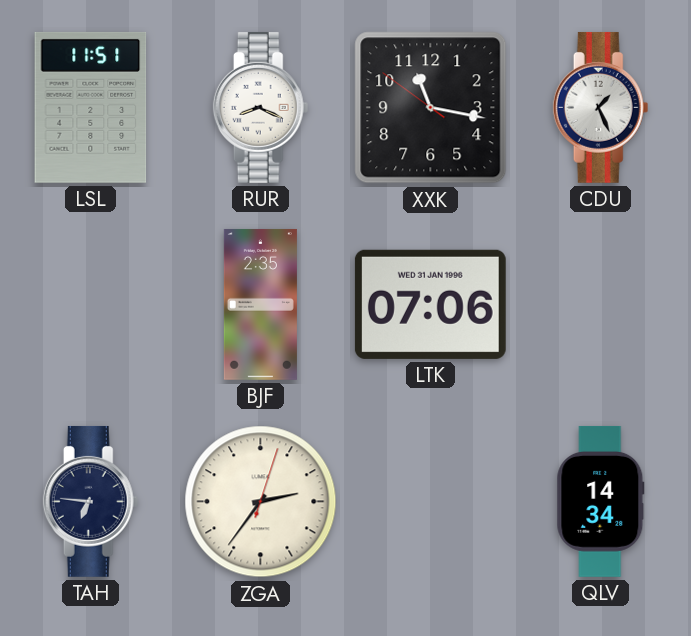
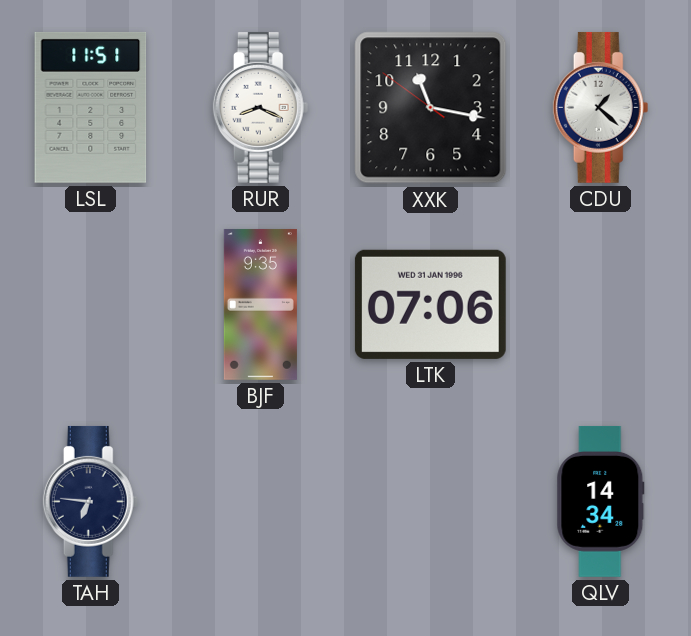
CDU: 1:26 -> 1:22
BJF: 2:35 -> 9:35
ZGA: 2:36 -> none
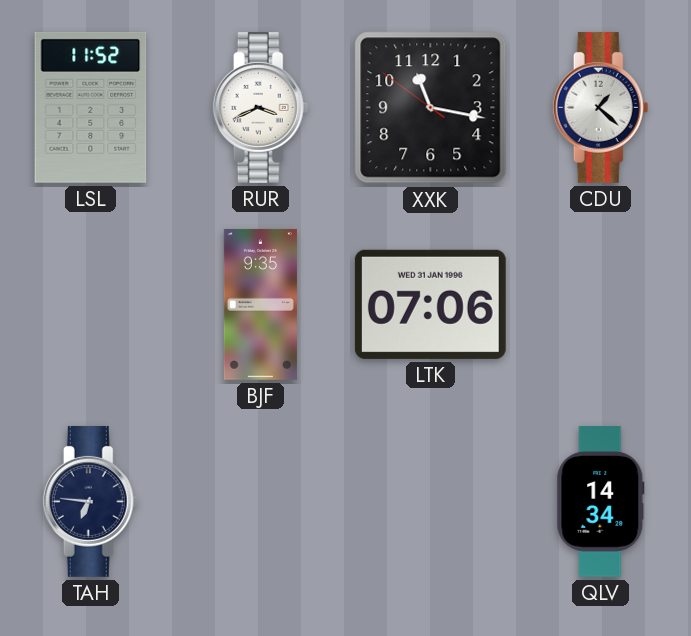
LSL: 11:51 -> 11:52
RUR: 8:19 -> 3:41
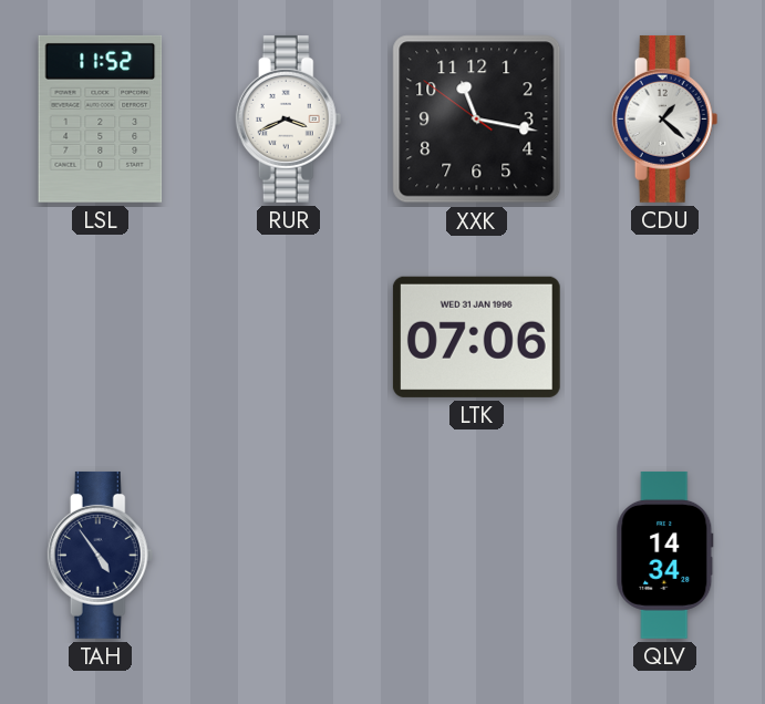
BJF: 9:35 -> none
TAH: 6:46 -> 4:54
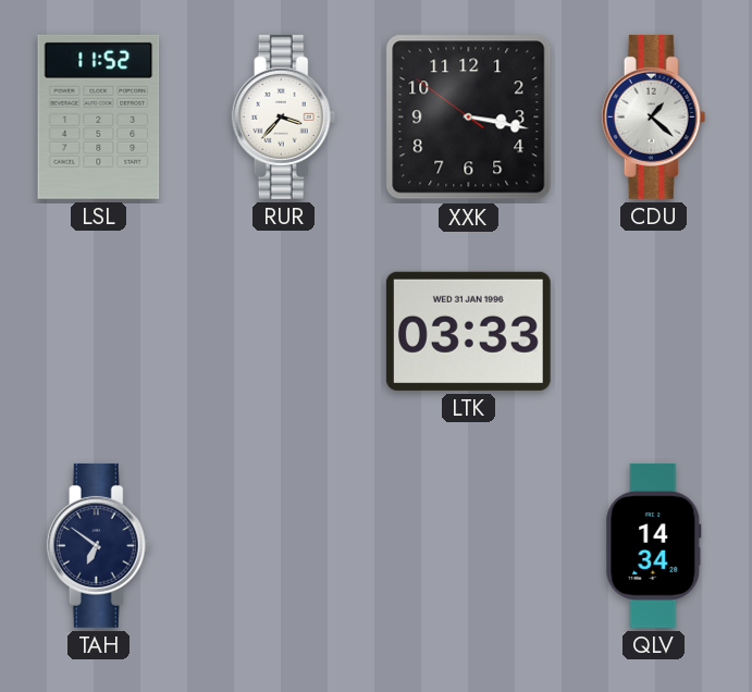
RUR: 3:41 -> 3:37
XXK: 11:16 -> 3:16
LTK: 07:06 -> 03:33
TAH: 4:54 -> 6:51
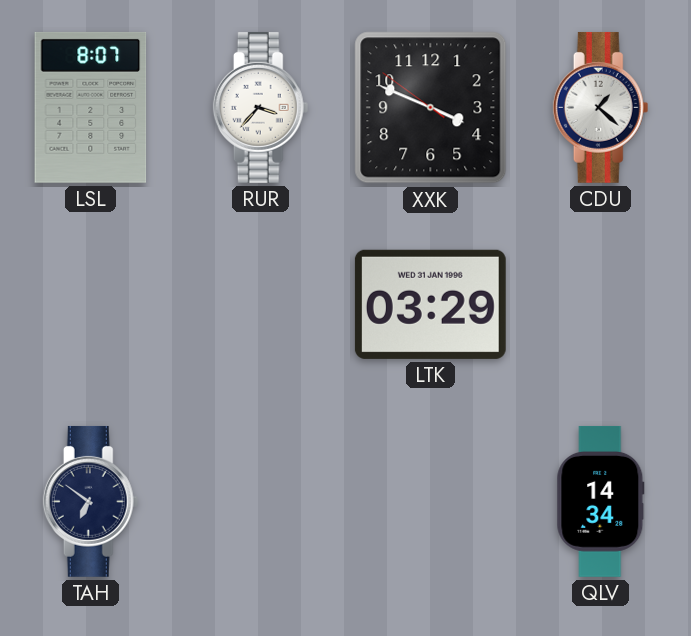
LSL: 11:52 -> 8:07
XXK: 3:16 -> 3:48
LTK: 03:33 -> 03:29
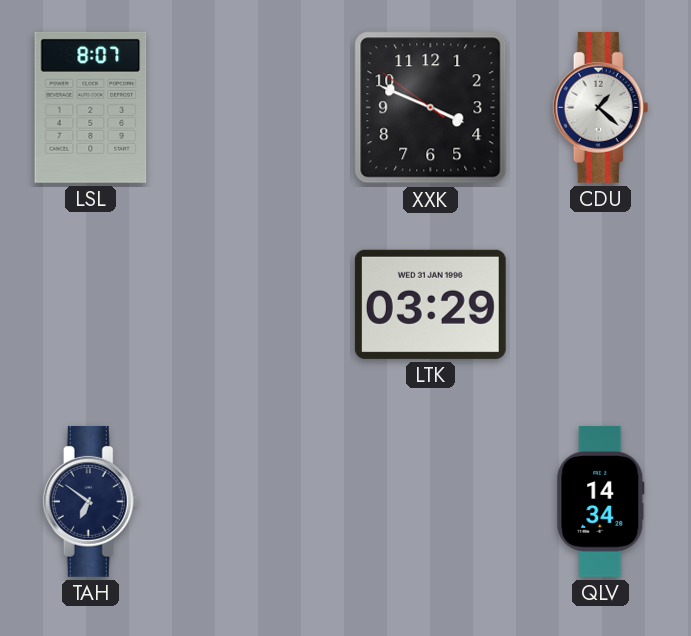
RUR: 3:37 -> none
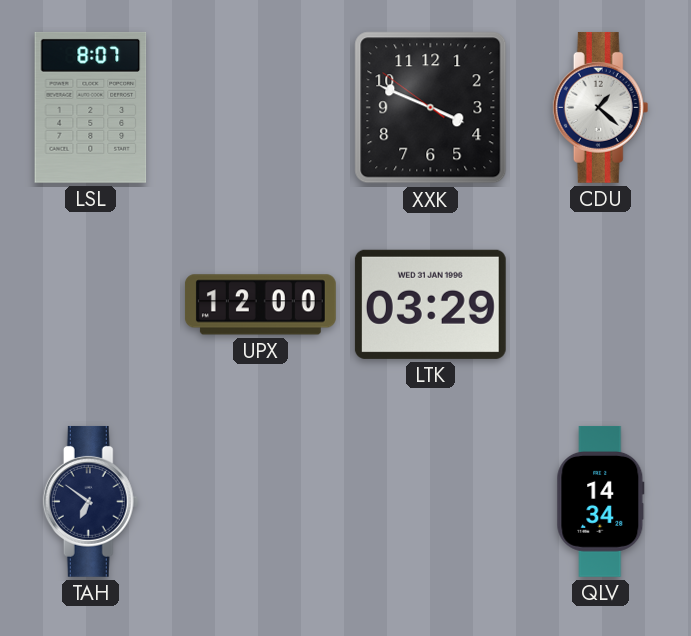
UPX: none -> 12:00
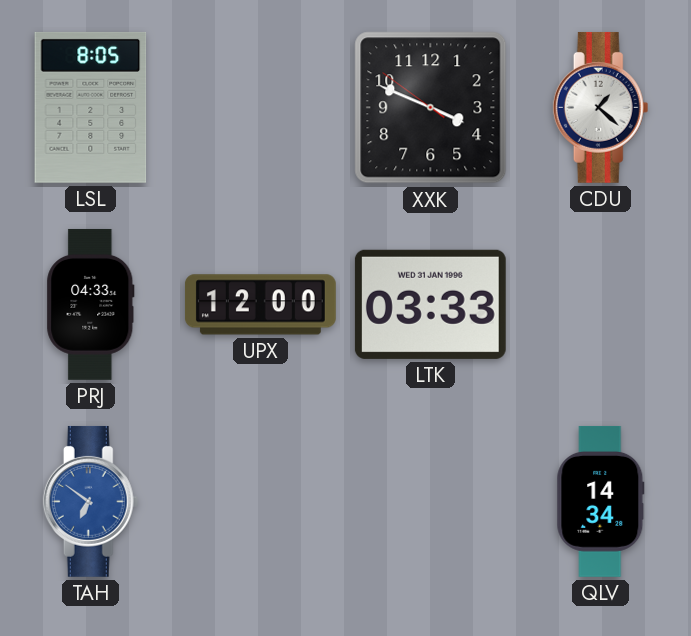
LSL: 8:07 -> 8:05
PRJ: none -> 04:33
LTK: 03:29 -> 03:33
TAH dial: navy -> blue
